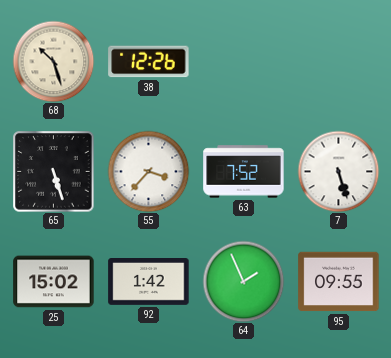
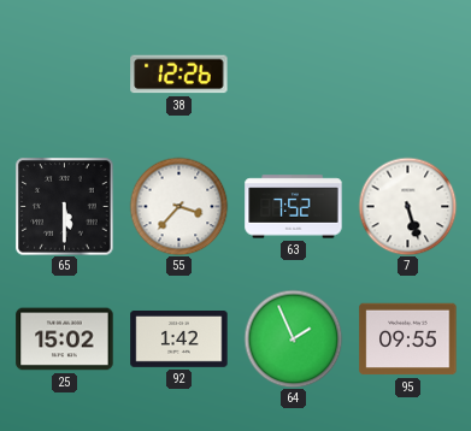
68: 10:27 -> none
65: 5:27 -> 5:30
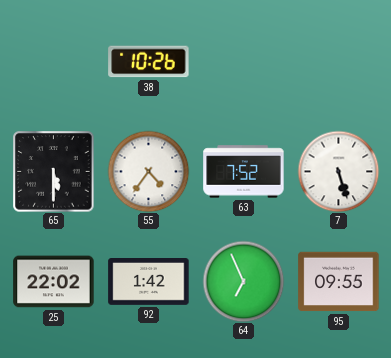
38: 12:26 -> 10:26
55: 3:37 -> 4:36
25: 15:02 -> 22:02
64: 1:56 -> 6:56
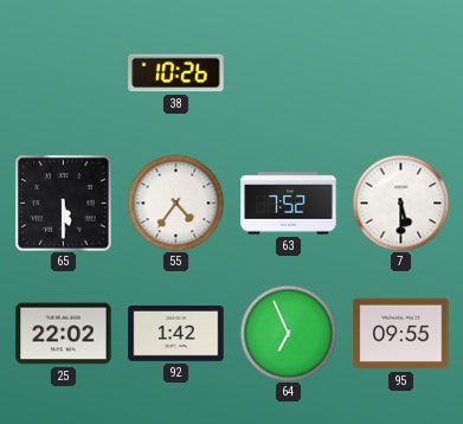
7: 5:27 -> 5:30
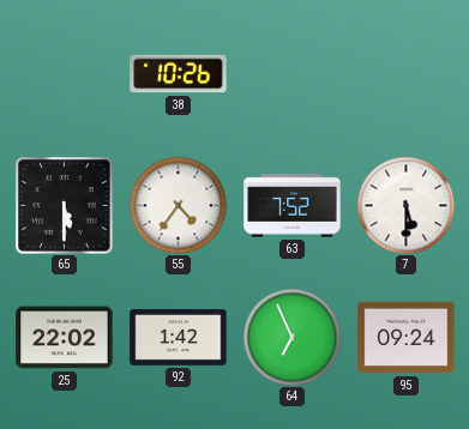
95: 09:55 -> 09:24
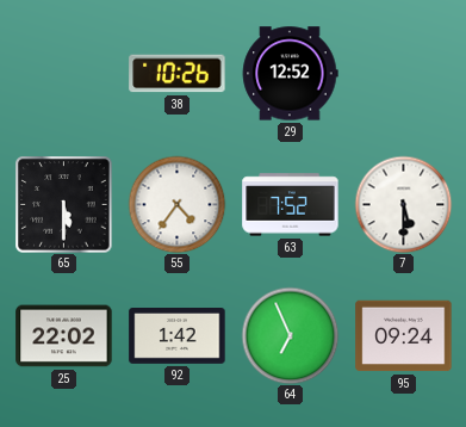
29: none -> 12:52
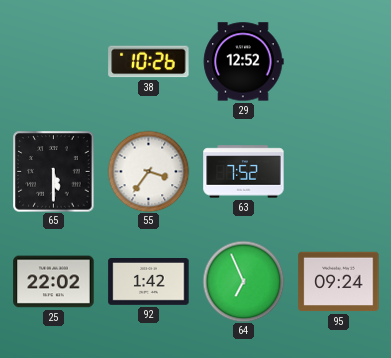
55: 4:36 -> 3:36
7: 5:30 -> none
